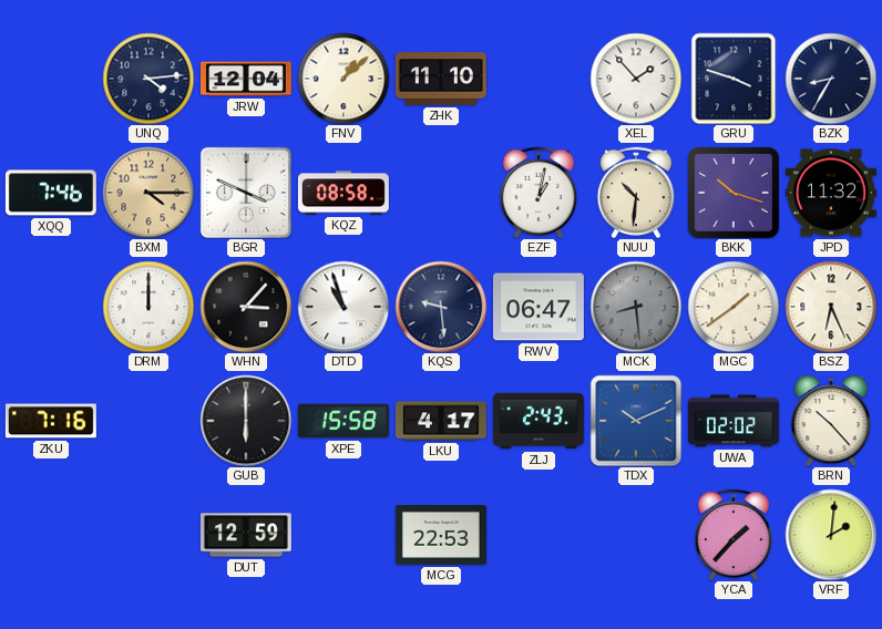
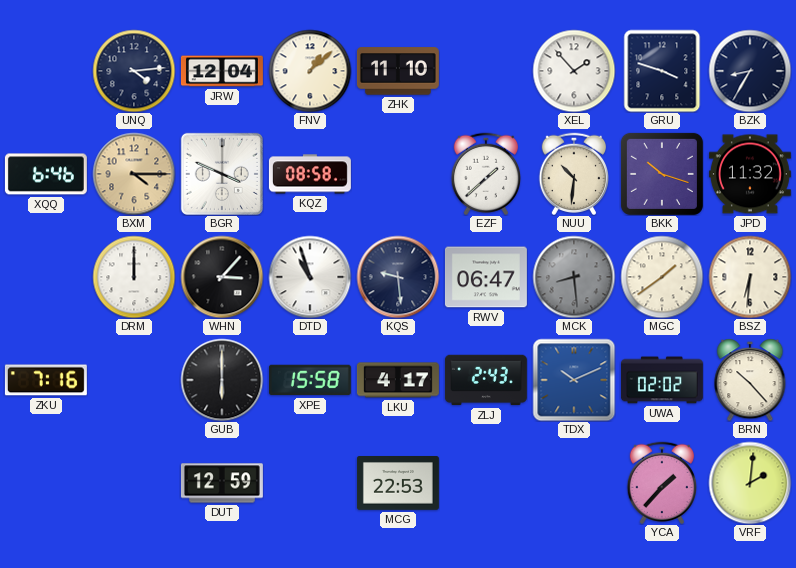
XQQ: 7:46 -> 6:46
EZF: 1:02 -> 1:38
BSZ: 6:26 -> 6:31
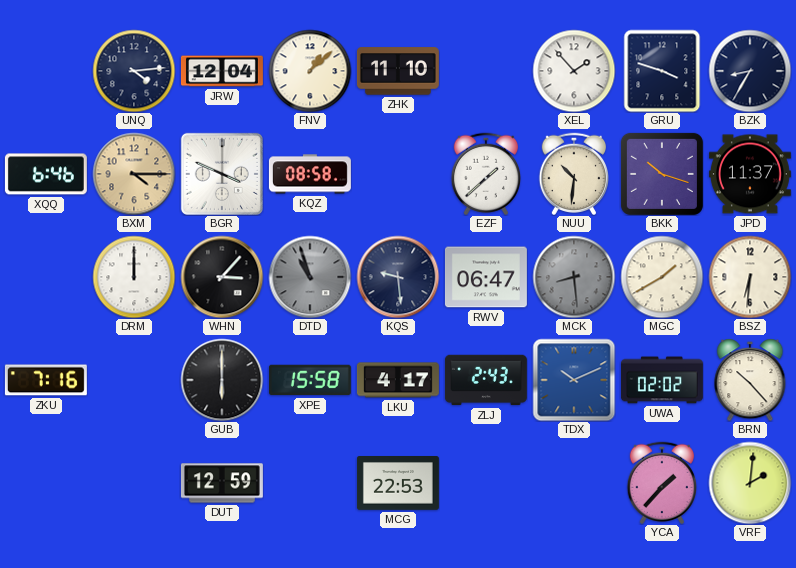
JPD: 11:32 -> 11:37
DTD dial: white -> grey
MGC: 1:39 -> 1:40
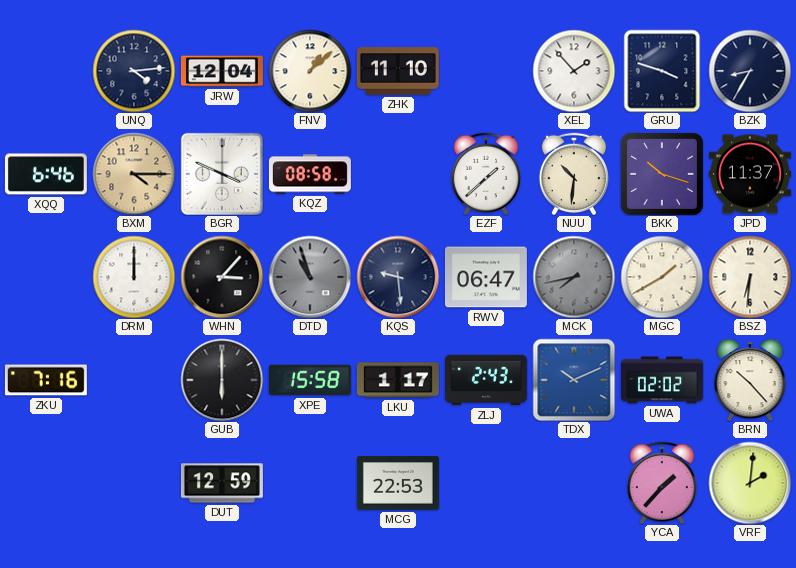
MCK: 8:29 -> 7:43
LKU: 4:17 -> 1:17
